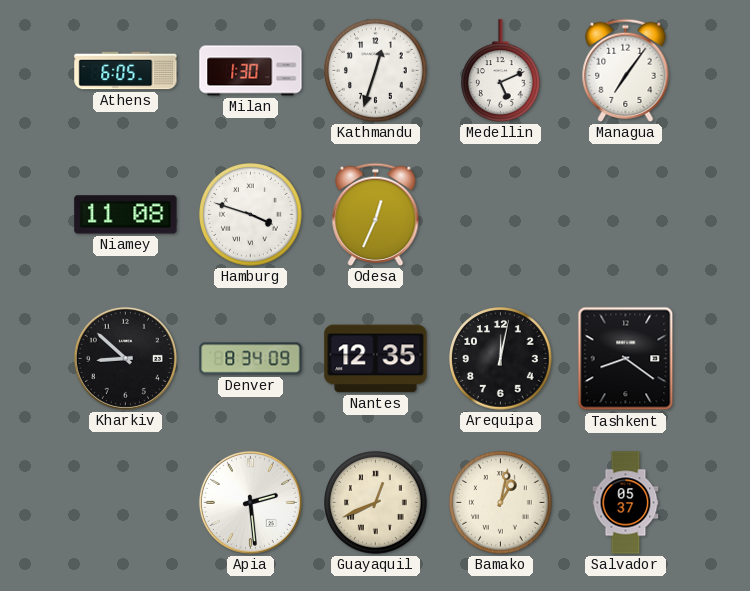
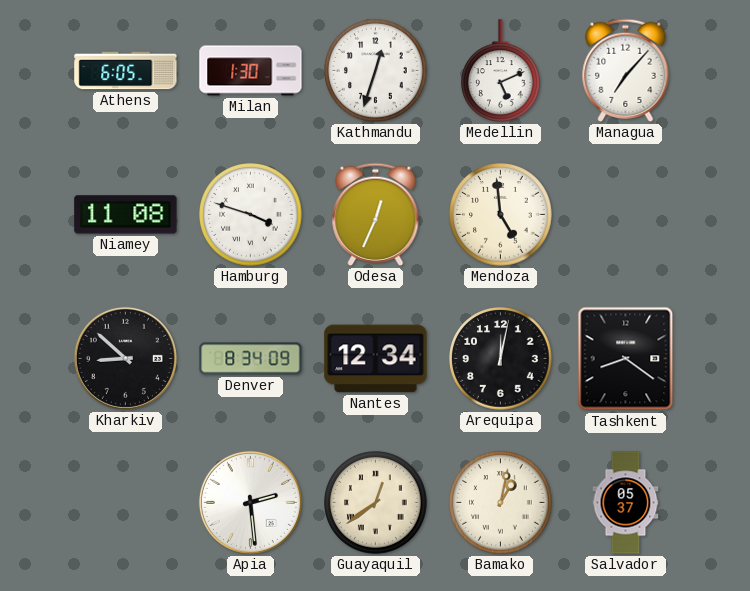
Managua: 7:06 -> 7:07
Mendoza: none -> 4:59
Nantes: 12:35 -> 12:34
Guayaquil: 12:41 -> 12:39
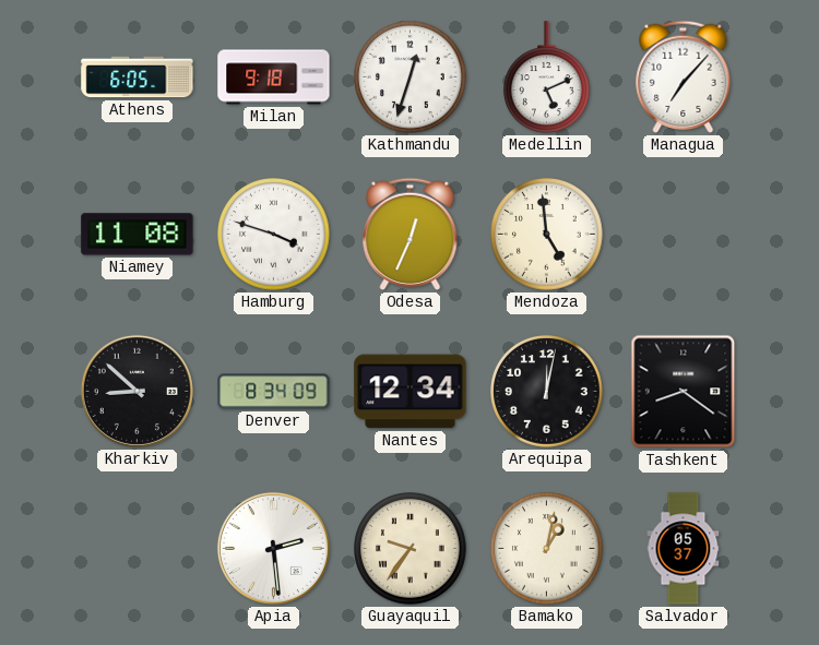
Milan: 1:30 -> 9:18
Guayaquil: 12:39 -> 9:36
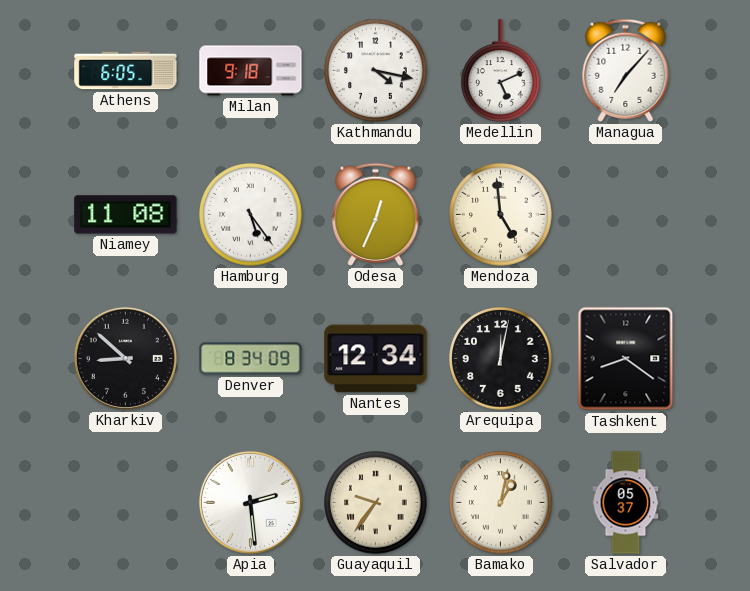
Kathmandu: 12:33 -> 4:17
Hamburg: 3:48 -> 5:24
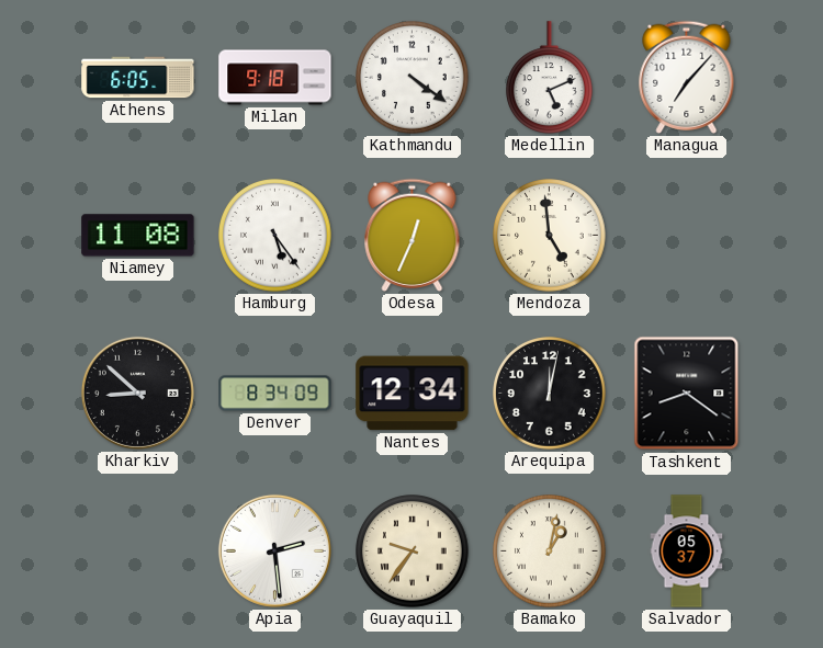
Kathmandu: 4:17 -> 4:21
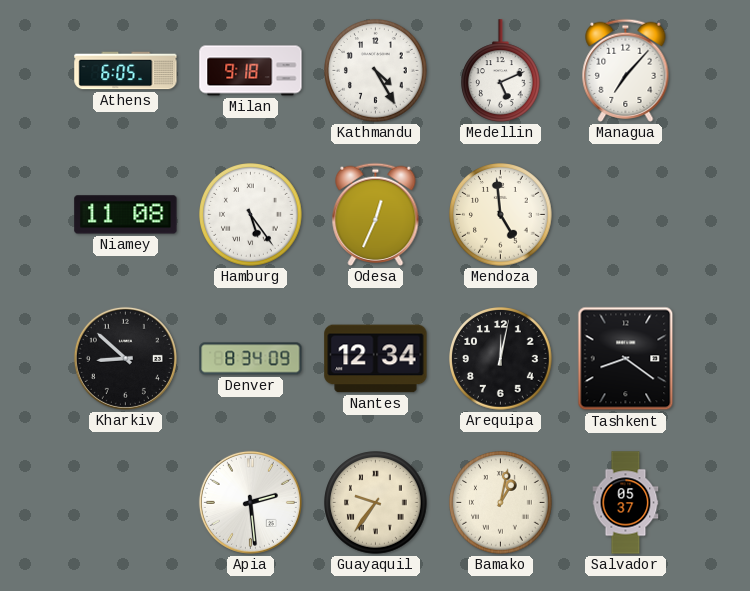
Kathmandu: 4:21 -> 4:25
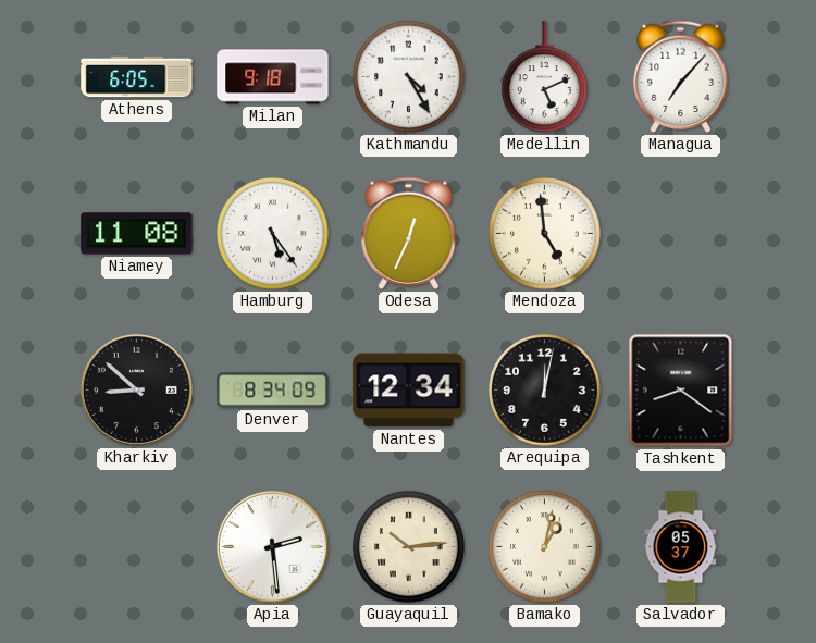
Guayaquil: 9:36 -> 10:14
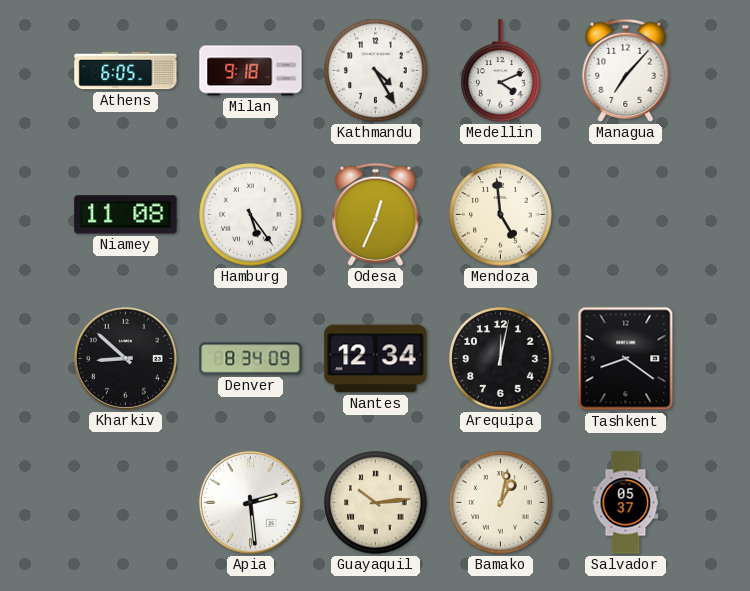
Medellin: 5:11 -> 4:11
